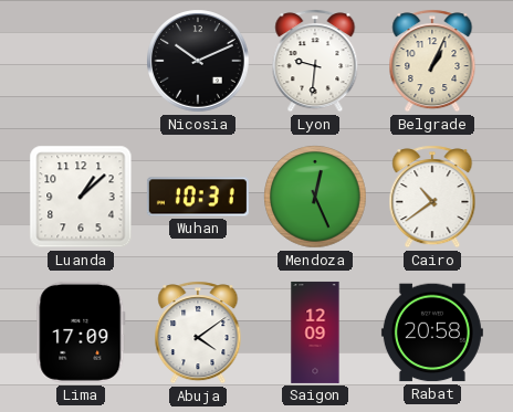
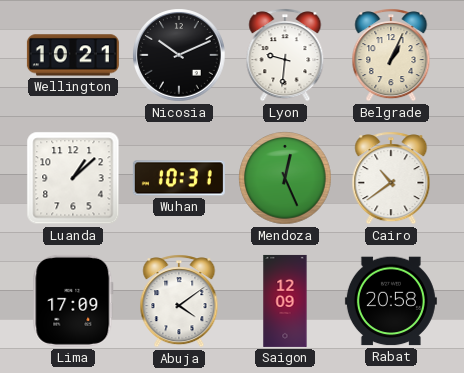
Wellington: none -> 10:21
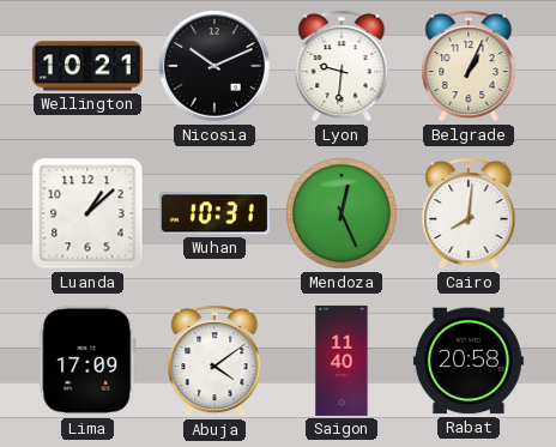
Cairo: 10:39 -> 8:01
Saigon: 12:09 -> 11:40
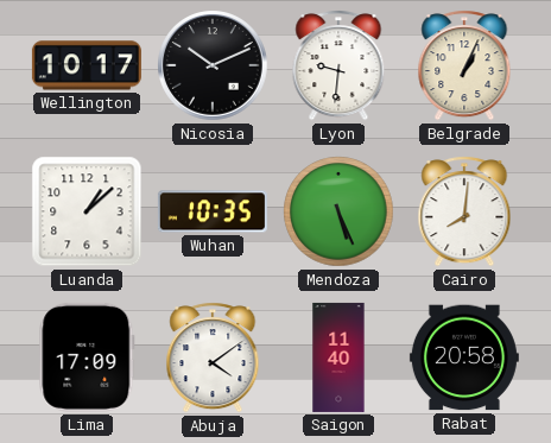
Wellington: 10:21 -> 10:17
Wuhan: 10:31 -> 10:35
Mendoza: 12:26 -> 5:26
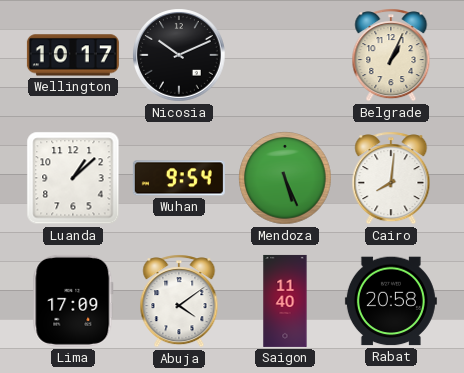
Lyon: 9:31 -> none
Wuhan: 10:35 -> 9:54
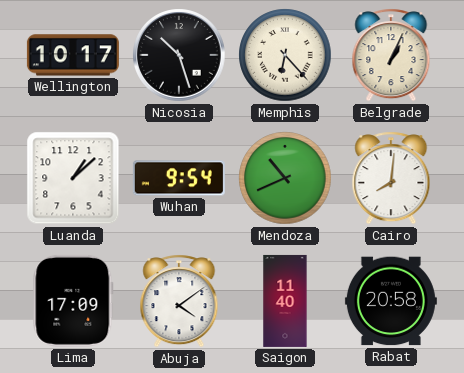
Nicosia: 10:11 -> 10:27
Memphis: none -> 6:23
Mendoza: 5:26 -> 10:41
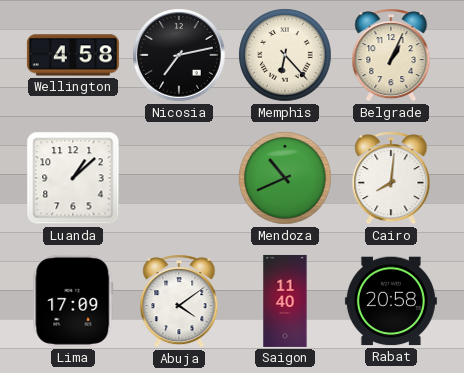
Wellington: 10:17 -> 4:58
Nicosia: 10:27 -> 7:13
Wuhan: 9:54 -> none
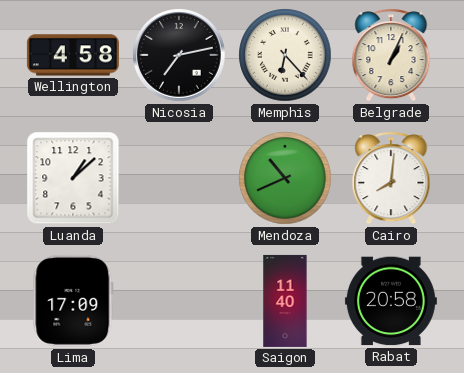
Abuja: 4:09 -> none
